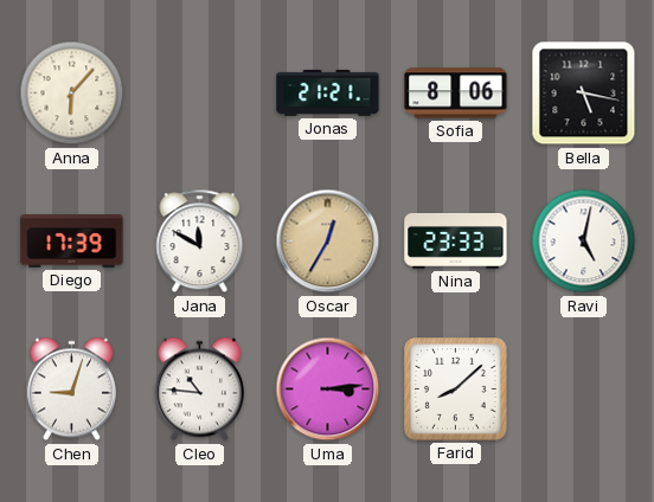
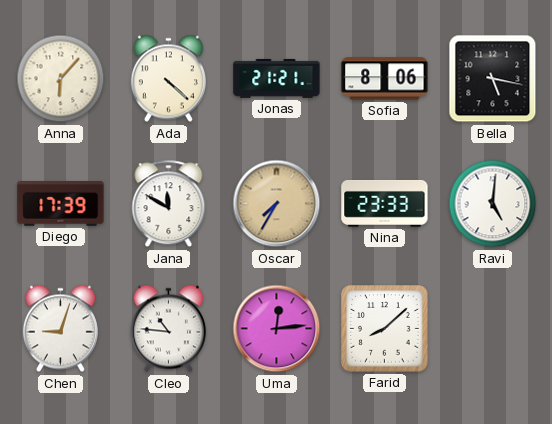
Ada: none -> 4:22
Oscar: 12:35 -> 7:35
Ravi: 5:02 -> 5:01
Uma: 3:14 -> 12:14
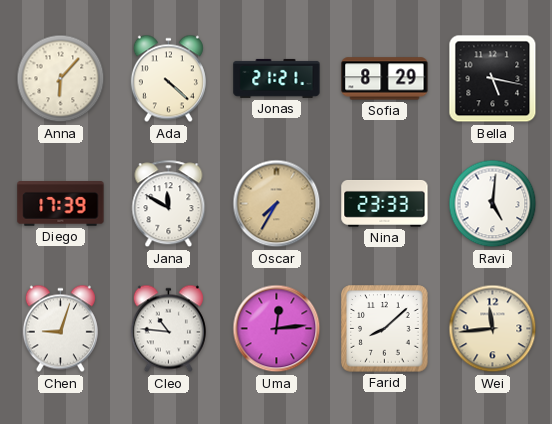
Sofia: 8:06 -> 8:29
Wei: none -> 11:44
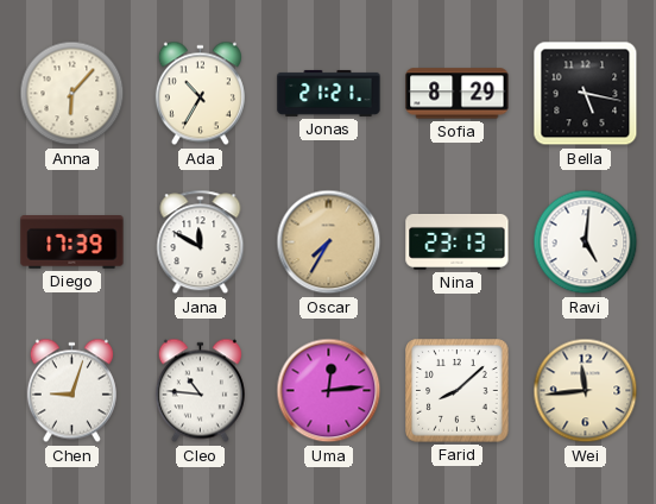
Ada: 4:22 -> 10:35
Nina: 23:33 -> 23:13
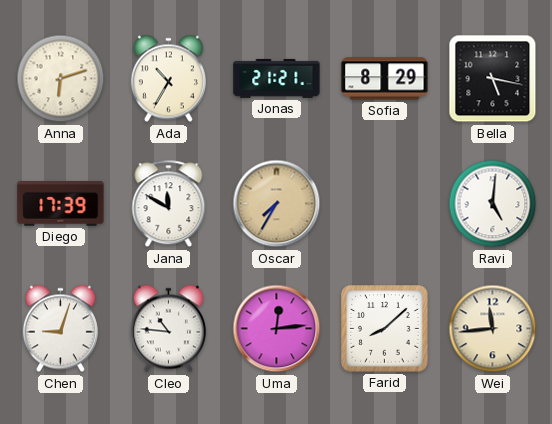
Anna: 6:07 -> 6:12
Nina: 23:13 -> none
